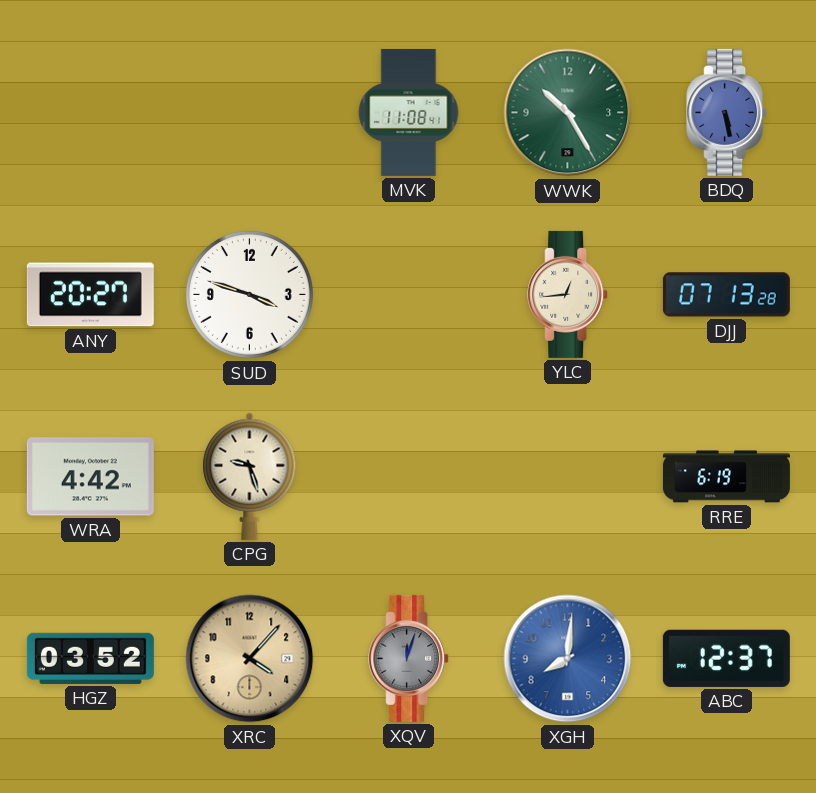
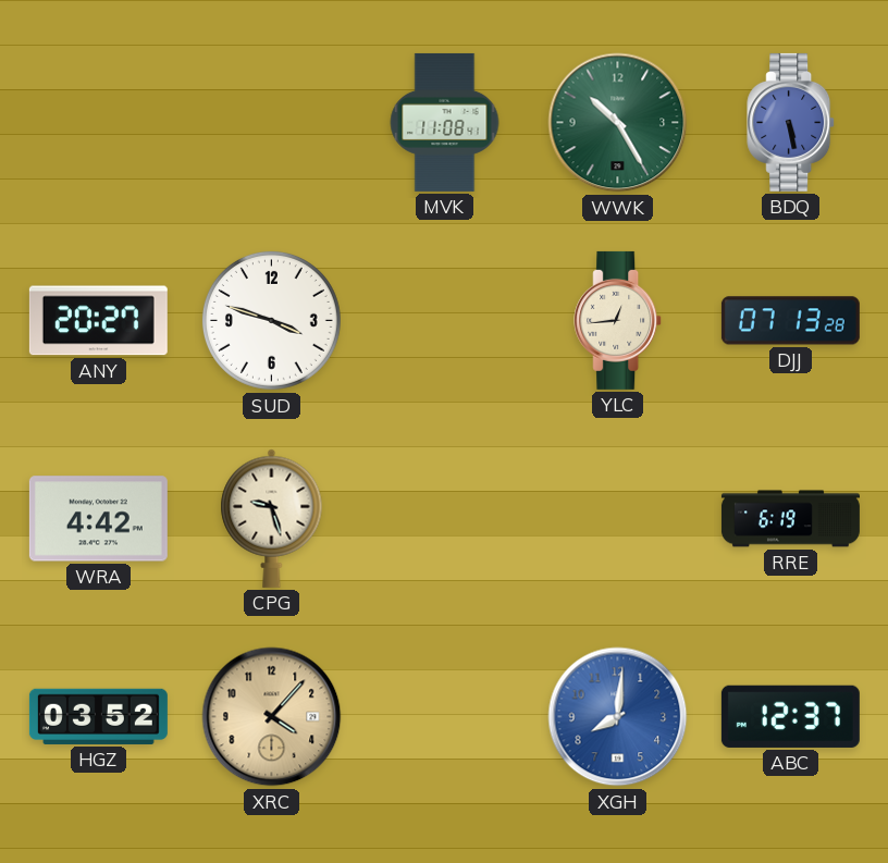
XQV: 12:03 -> none
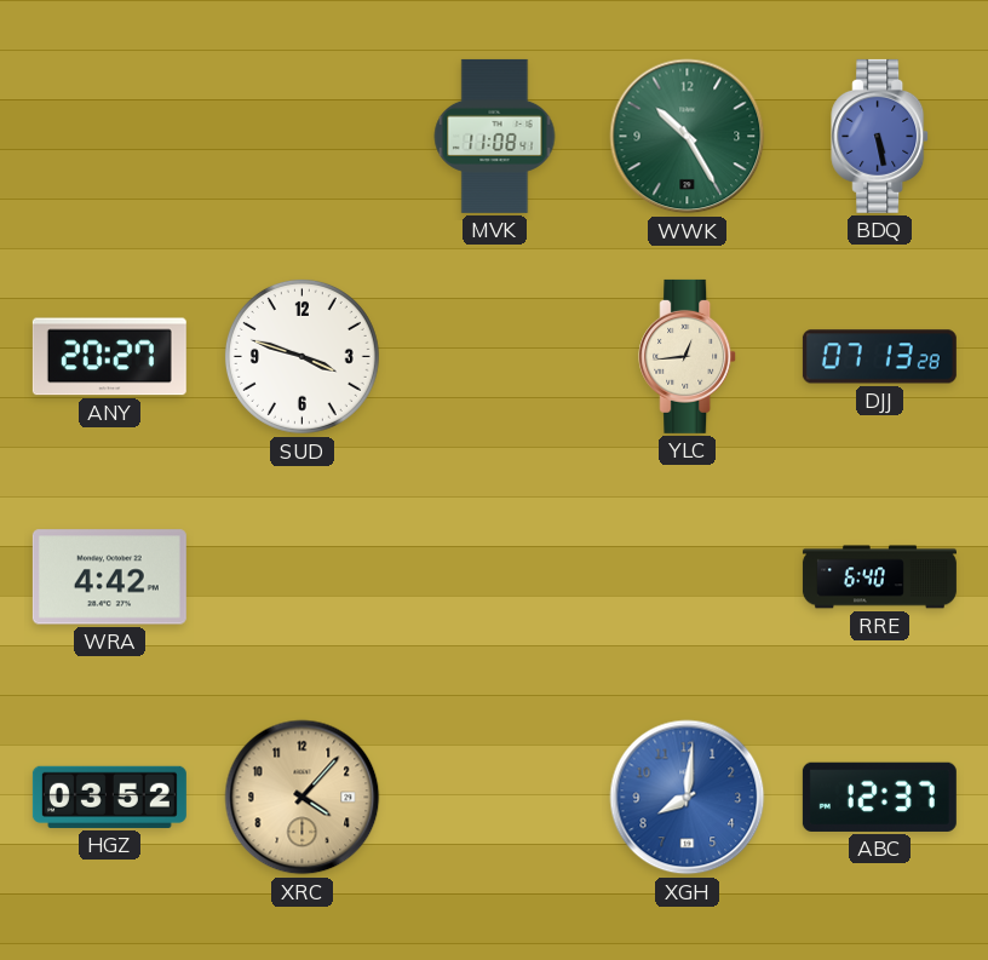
CPG: 9:27 -> none
RRE: 6:19 -> 6:40
